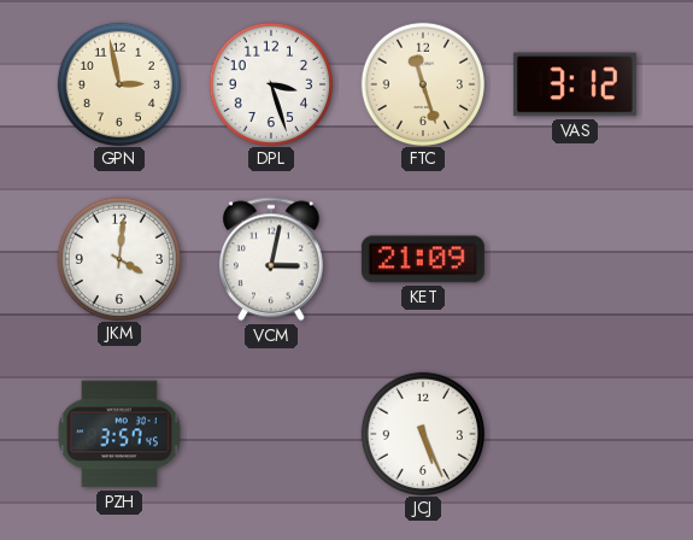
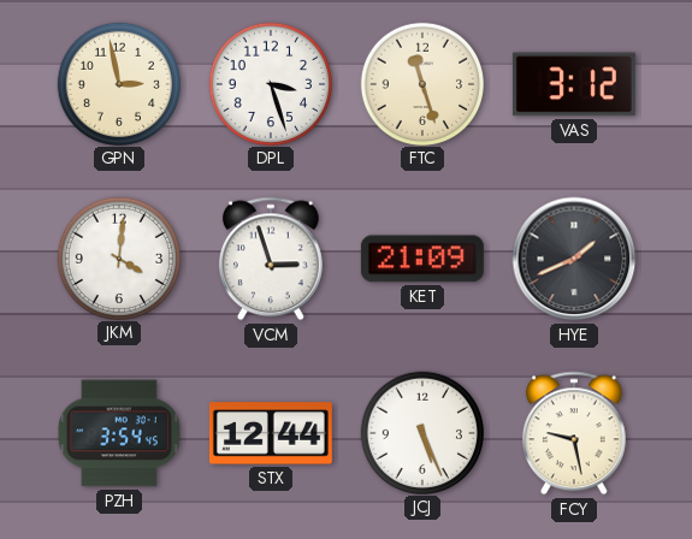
VCM: 3:02 -> 2:57
HYE: none -> 1:41
PZH: 3:57 -> 3:54
STX: none -> 12:44
FCY: none -> 9:28
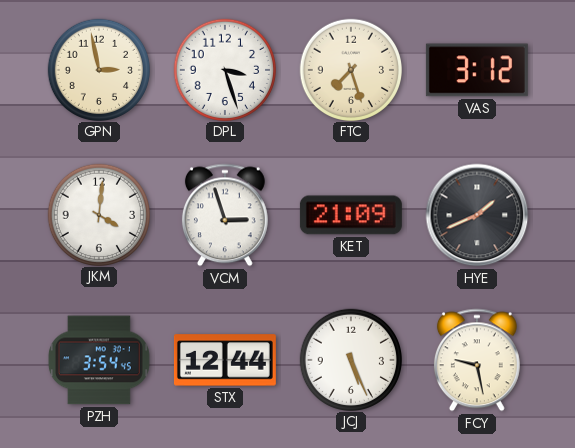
FTC: 11:27 -> 7:27
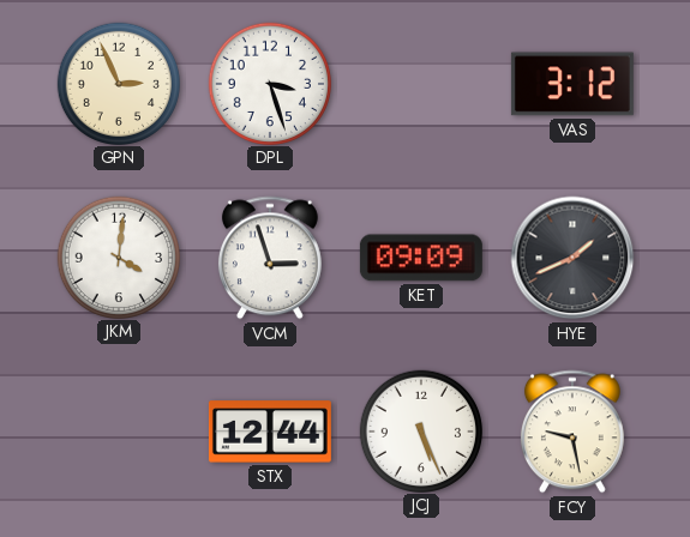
GPN: 2:58 -> 2:56
FTC: 7:27 -> none
KET: 21:09 -> 09:09
PZH: 3:54 -> none
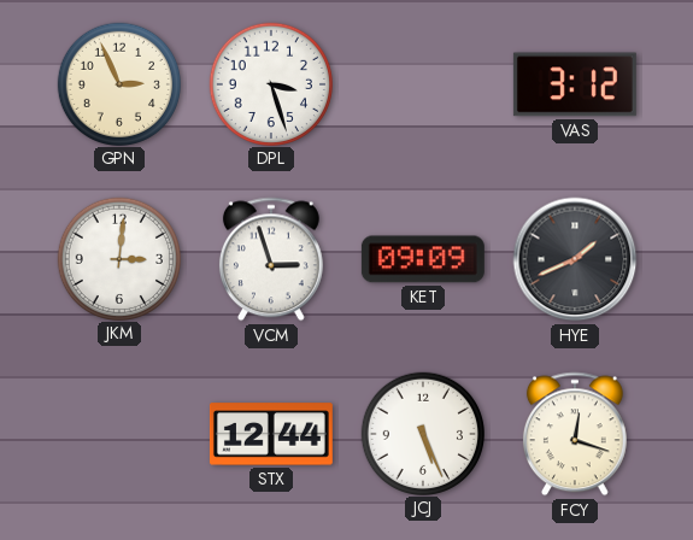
JKM: 4:01 -> 3:01
FCY: 9:28 -> 12:18
